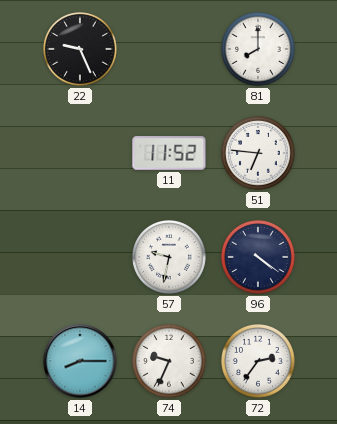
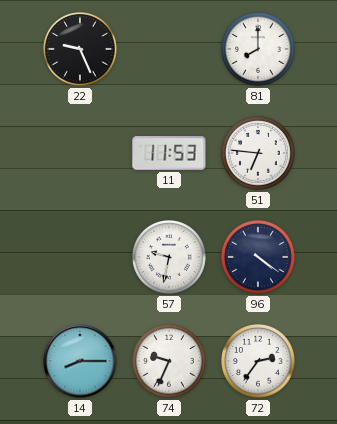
11: 11:52 -> 11:53
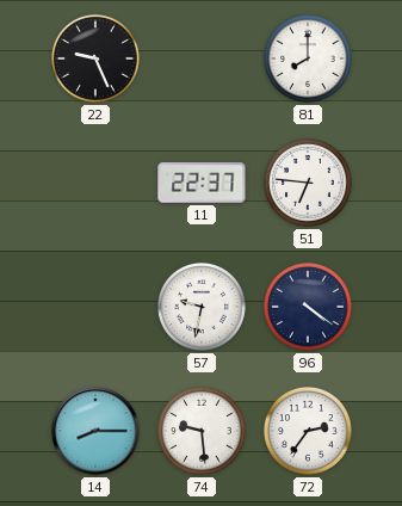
11: 11:53 -> 22:37
74: 9:34 -> 9:29
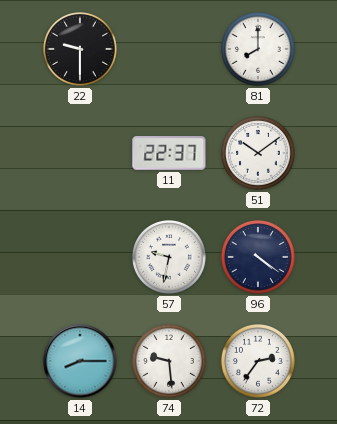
22: 9:26 -> 9:30
51: 6:46 -> 10:09
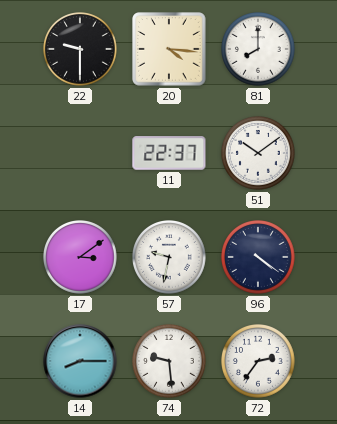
20: none -> 4:16
17: none -> 3:09
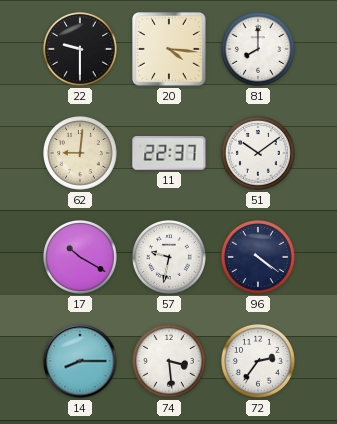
62: none -> 9:01
17: 3:09 -> 10:20
74: 9:29 -> 3:29
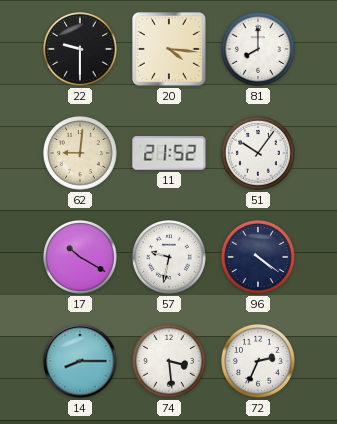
11: 22:37 -> 21:52
51: 10:09 -> 10:06
72: 2:36 -> 2:34
